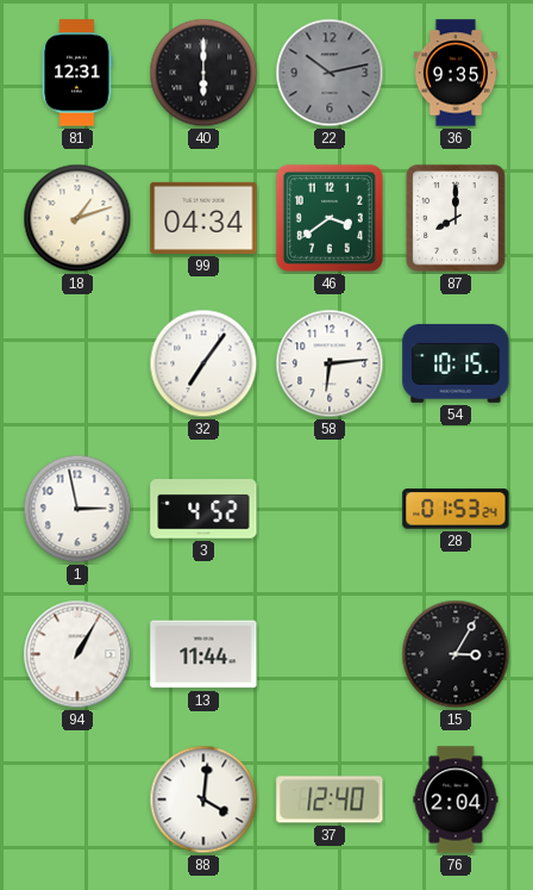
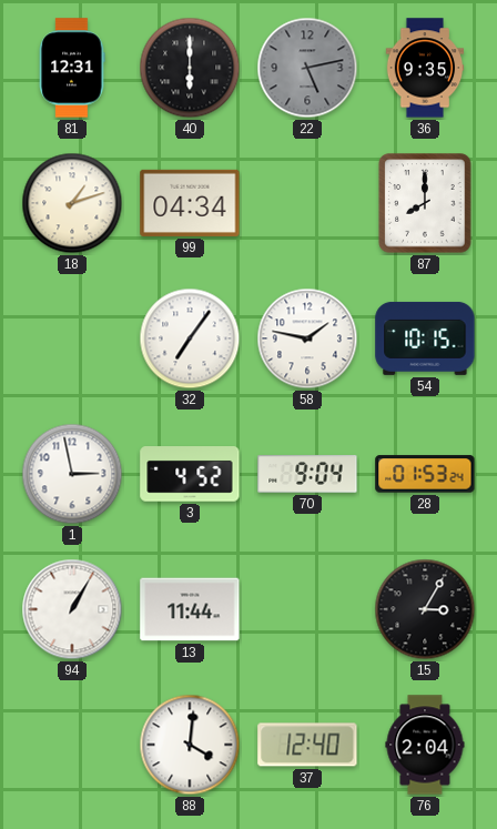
22: 10:13 -> 5:13
46: 3:39 -> none
58: 6:14 -> 1:47
70: none -> 9:04
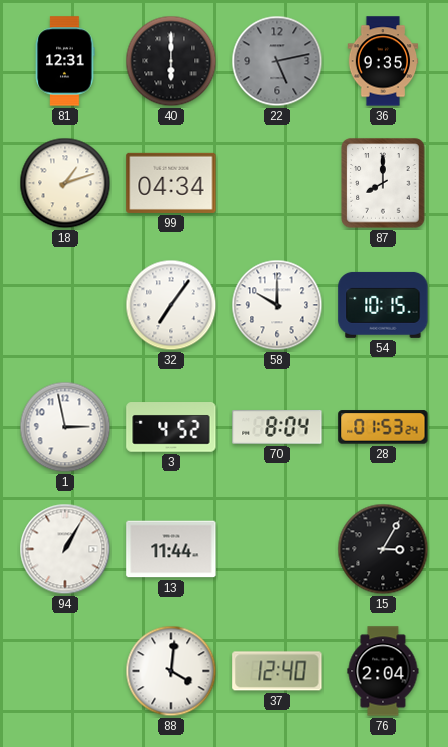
58: 1:47 -> 10:00
70: 9:04 -> 8:04
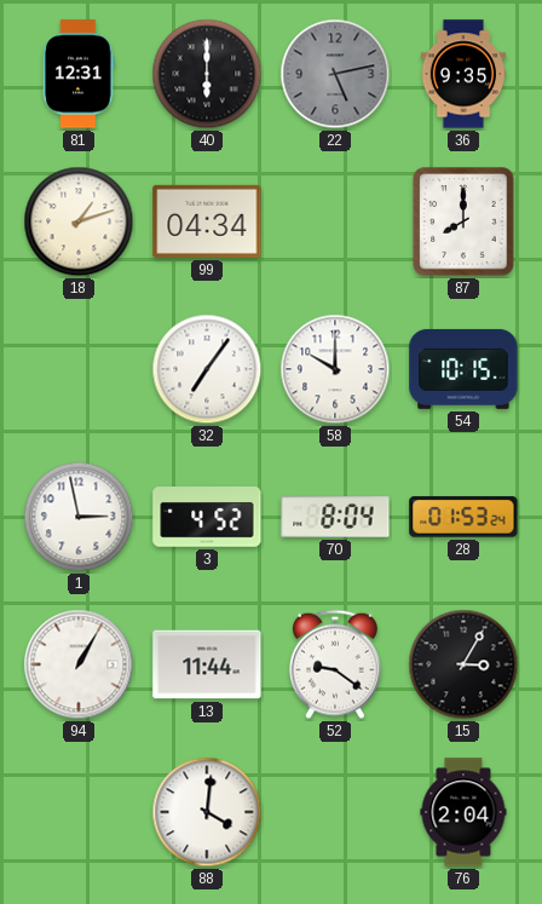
52: none -> 9:21
37: 12:40 -> none
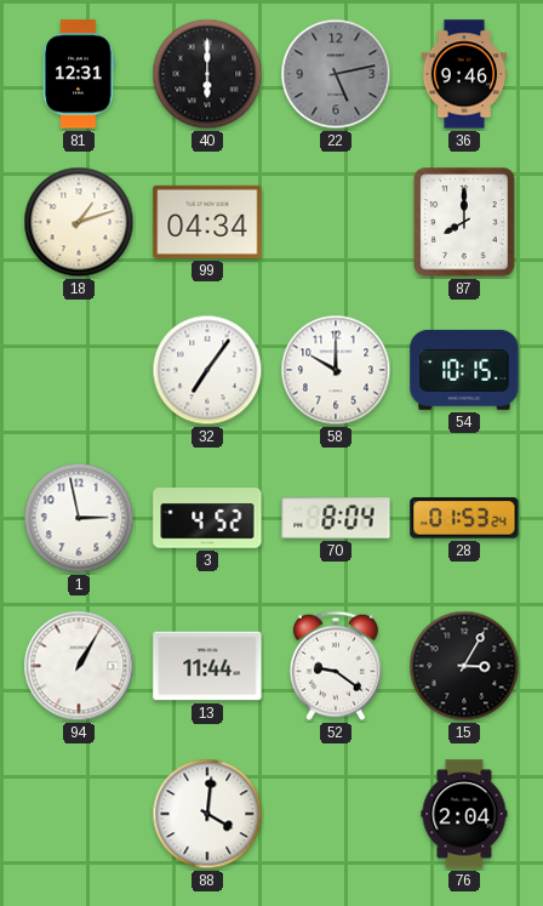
36: 9:35 -> 9:46
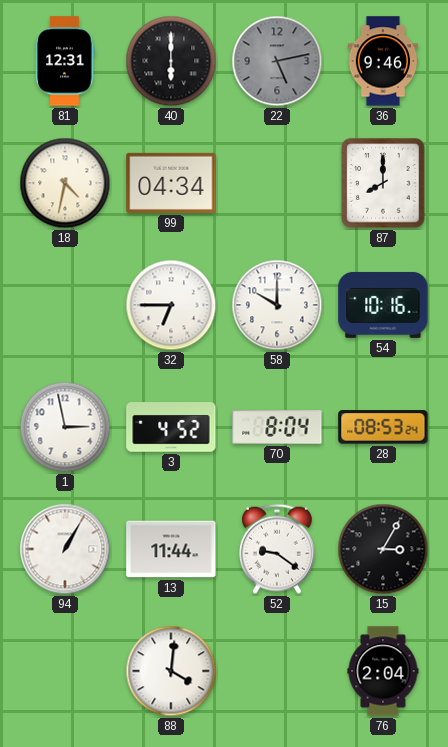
18: 1:12 -> 4:32
32: 7:06 -> 6:45
54: 10:15 -> 10:16
28: 01:53 -> 08:53
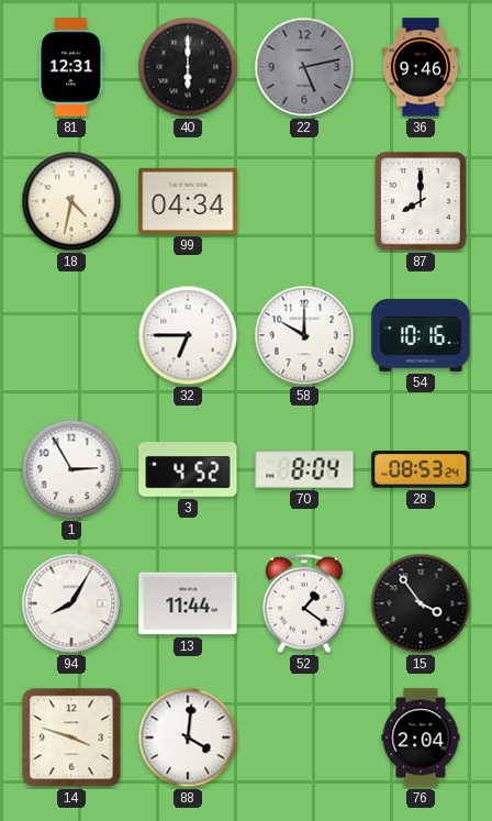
1: 2:58 -> 2:55
94: 1:05 -> 8:05
52: 9:21 -> 1:21
15: 3:05 -> 3:54
14: none -> 3:48
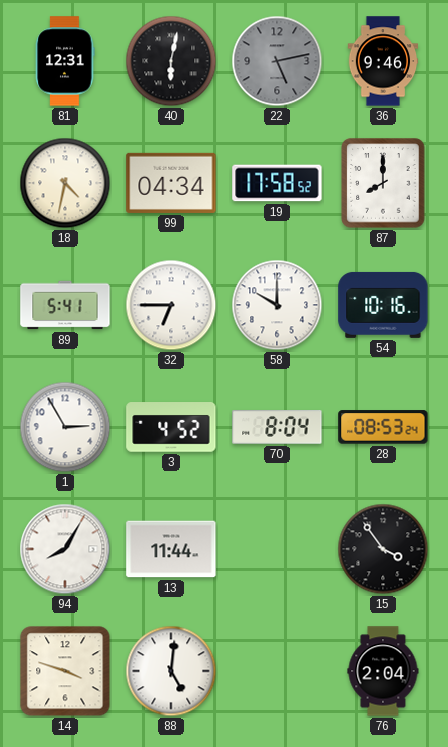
40: 6:00 -> 6:02
19: none -> 17:58
89: none -> 5:41
52: 1:21 -> none
88: 4:01 -> 5:01
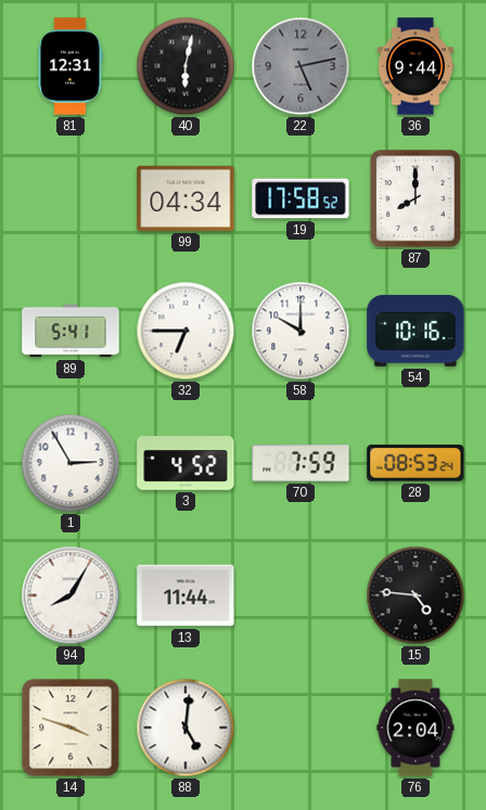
36: 9:46 -> 9:44
18: 4:32 -> none
70: 8:04 -> 7:59
15: 3:54 -> 4:46
